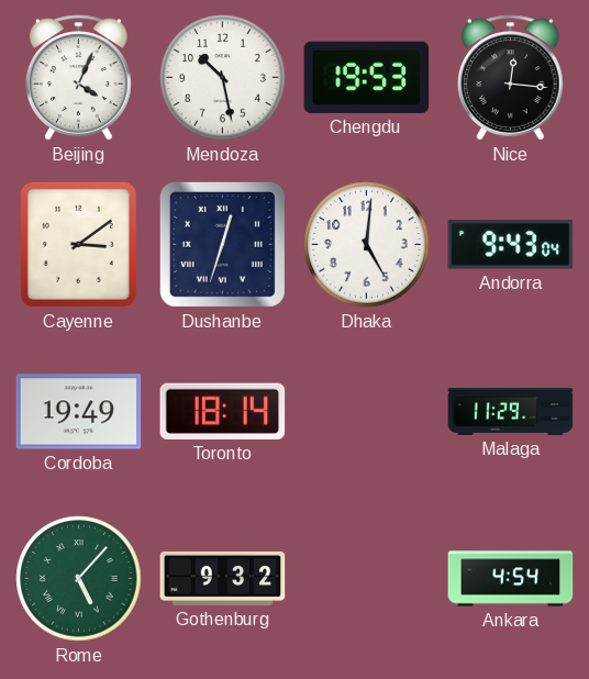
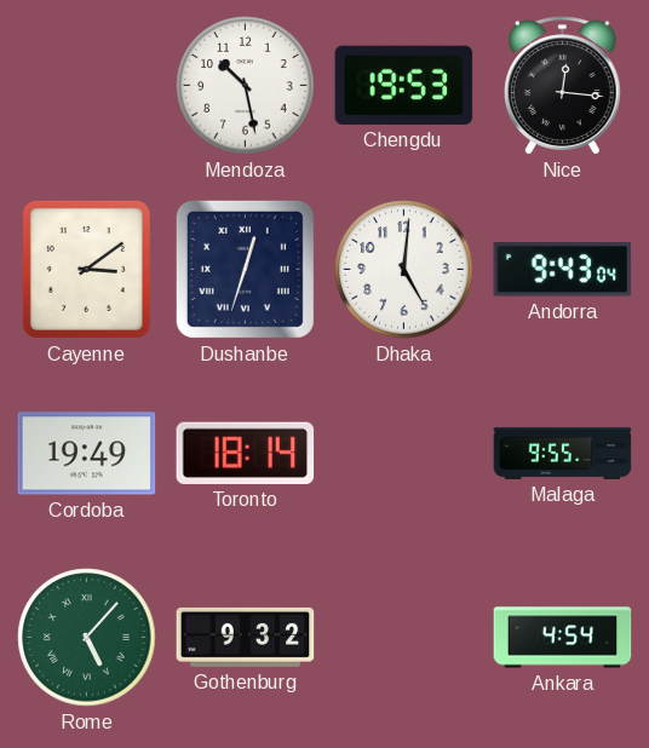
Beijing: 4:04 -> none
Malaga: 11:29 -> 9:55
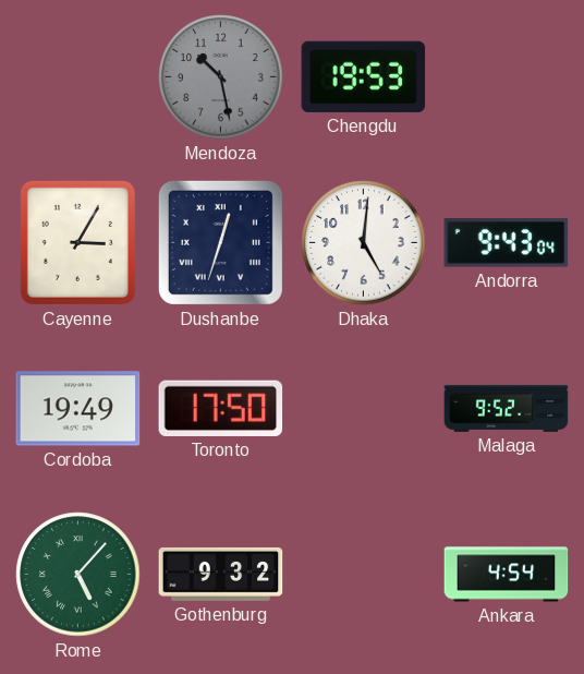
Mendoza dial: white -> grey
Nice: 12:16 -> none
Cayenne: 3:09 -> 3:05
Toronto: 18:14 -> 17:50
Malaga: 9:55 -> 9:52
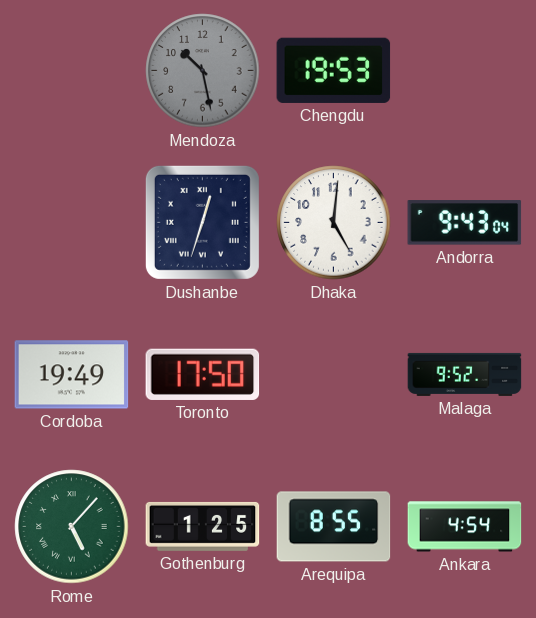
Cayenne: 3:05 -> none
Gothenburg: 9:32 -> 1:25
Arequipa: none -> 8:55
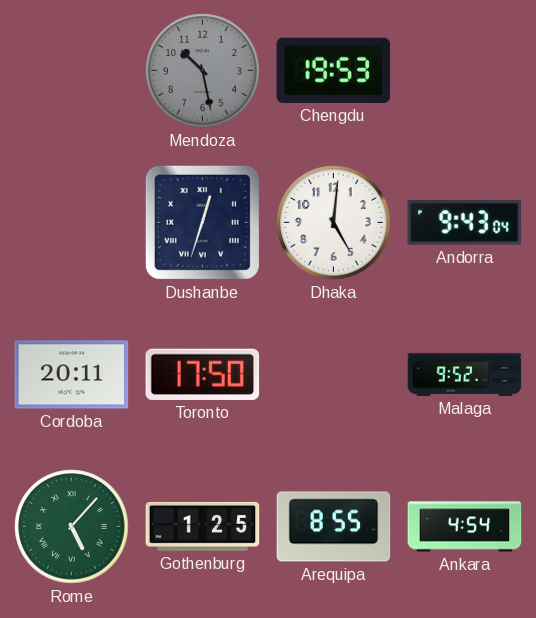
Cordoba: 19:49 -> 20:11
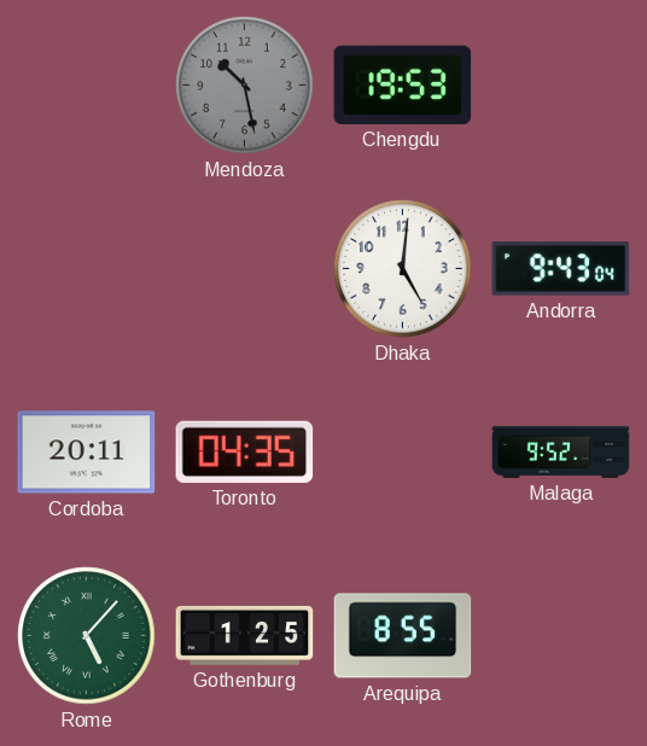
Dushanbe: 12:33 -> none
Toronto: 17:50 -> 04:35
Ankara: 4:54 -> none
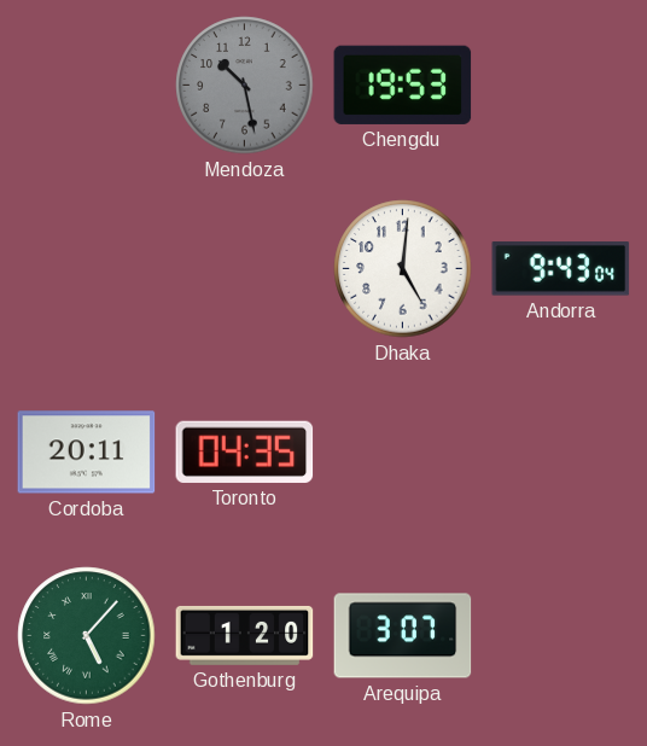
Malaga: 9:52 -> none
Gothenburg: 1:25 -> 1:20
Arequipa: 8:55 -> 3:07
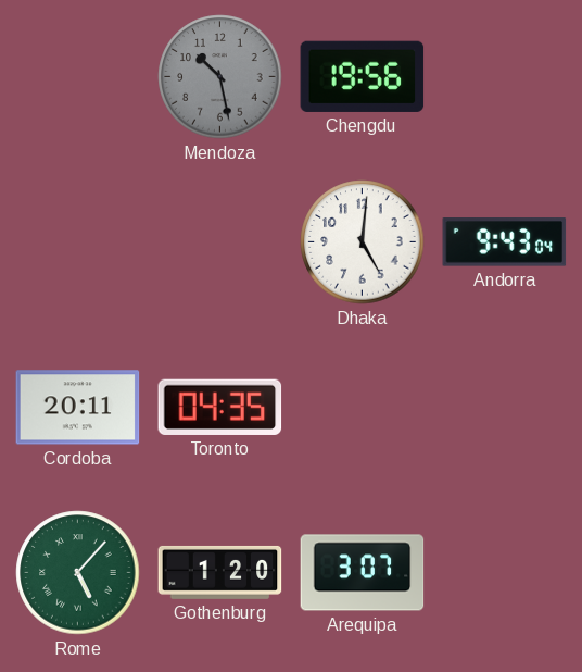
Chengdu: 19:53 -> 19:56
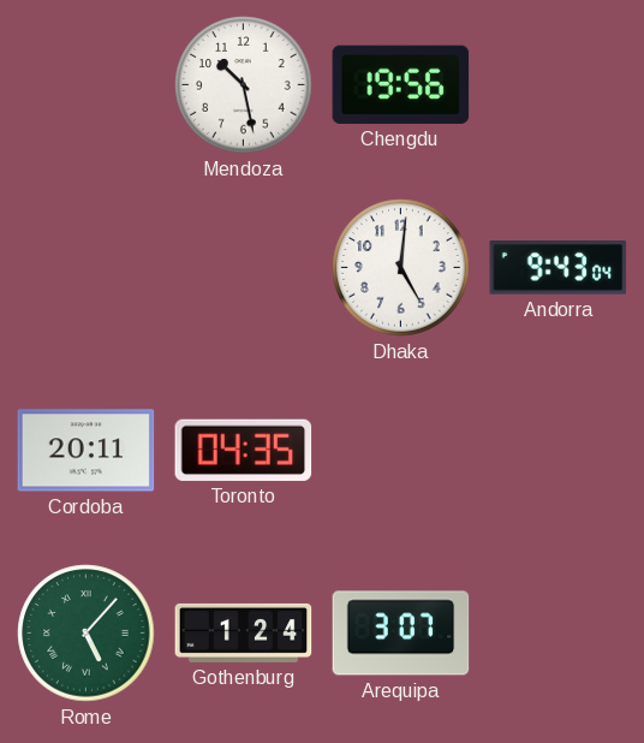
Mendoza dial: grey -> white
Gothenburg: 1:20 -> 1:24
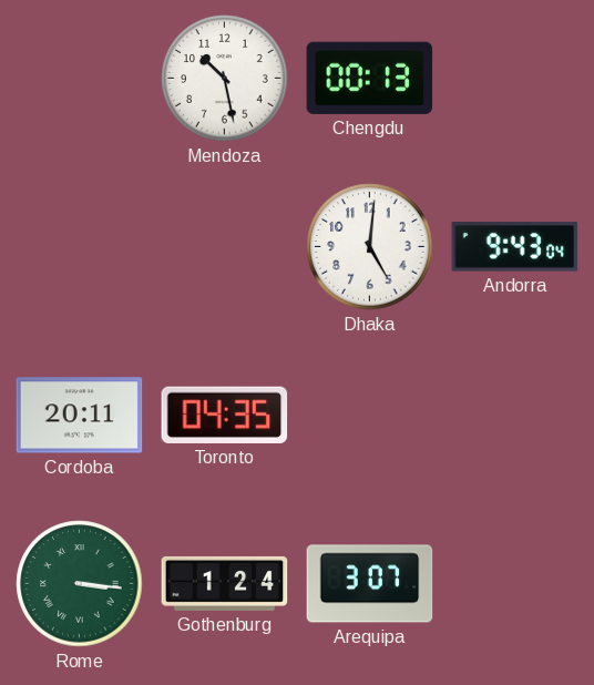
Chengdu: 19:56 -> 00:13
Rome: 5:07 -> 3:16
